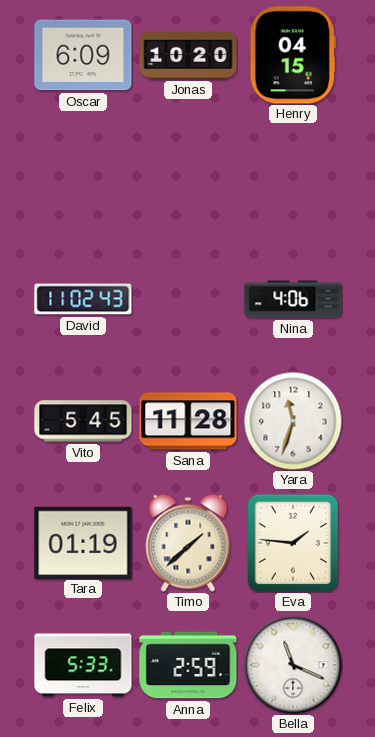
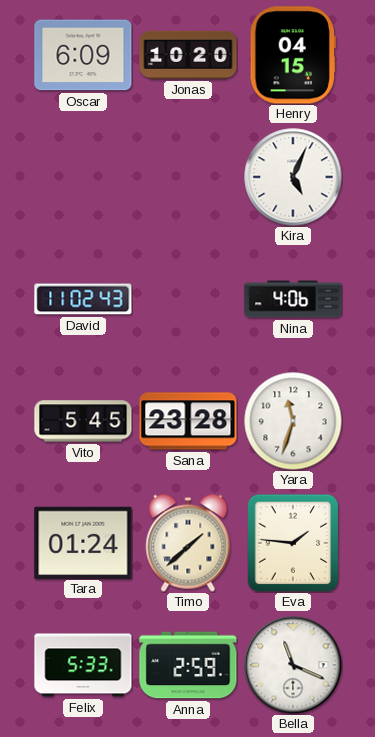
Kira: none -> 5:04
Sana: 11:28 -> 23:28
Tara: 01:19 -> 01:24
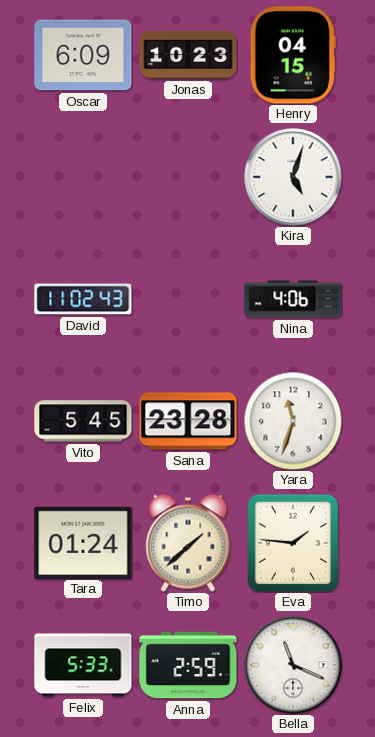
Jonas: 10:20 -> 10:23
Kira: 5:04 -> 5:03
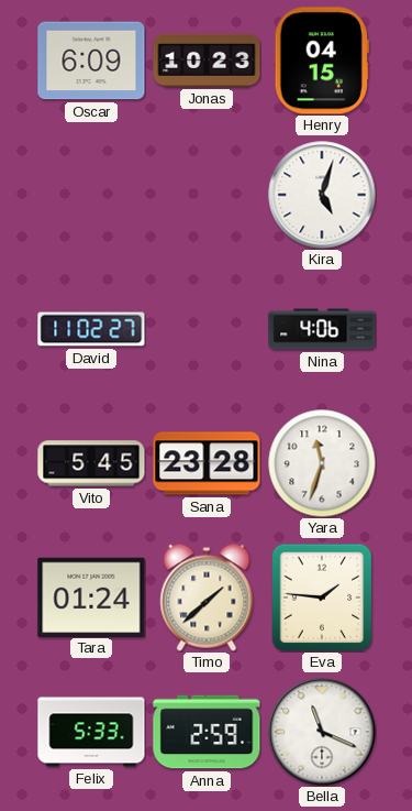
David: 11:02:43 -> 11:02:27
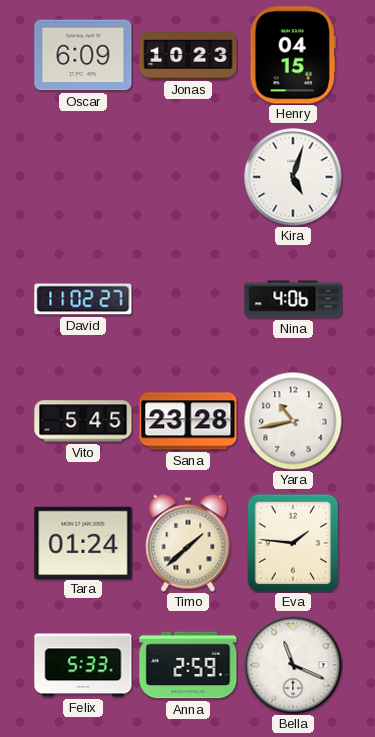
Yara: 11:33 -> 10:43
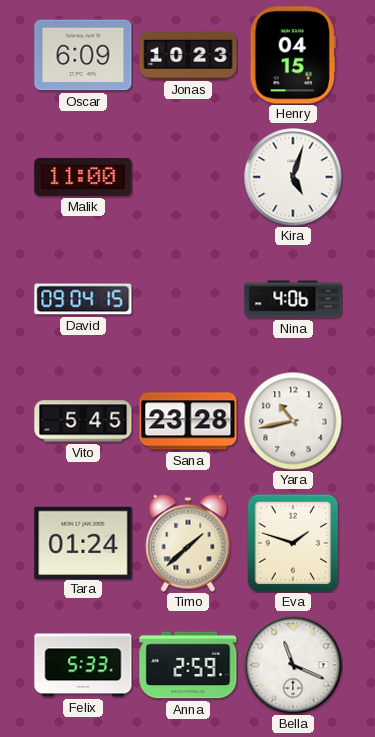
Malik: none -> 11:00
David: 11:02 -> 09:04
Eva: 1:46 -> 1:48
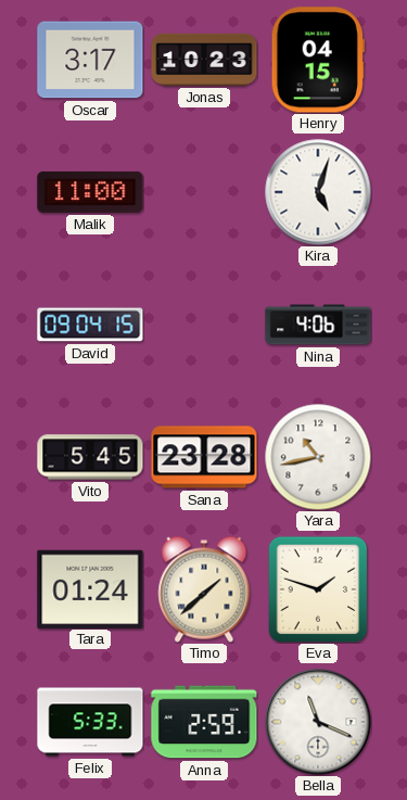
Oscar: 6:09 -> 3:17
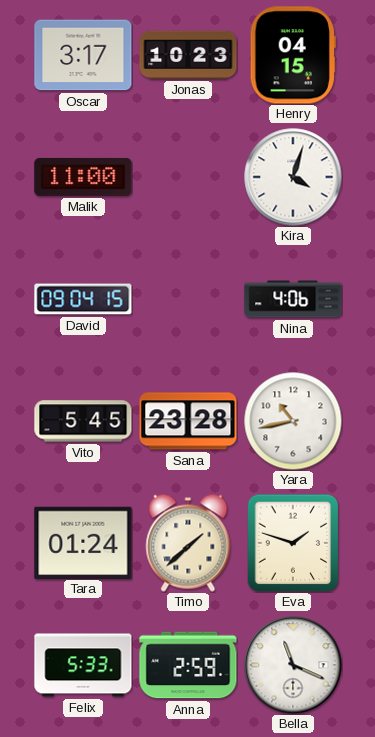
Kira: 5:03 -> 4:03
